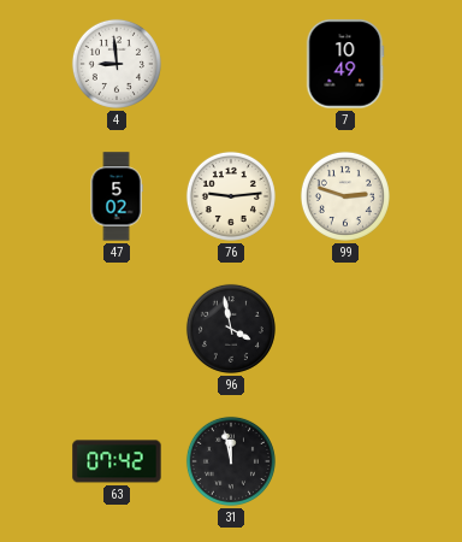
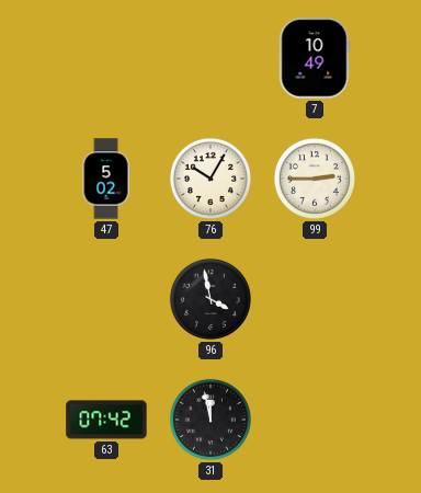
4: 8:59 -> none
76: 9:14 -> 10:05
99: 2:48 -> 2:45
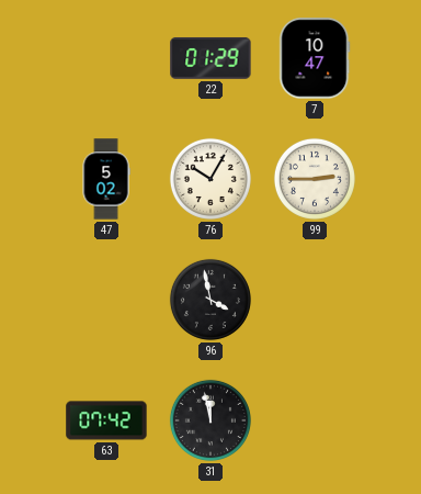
22: none -> 01:29
7: 10:49 -> 10:47
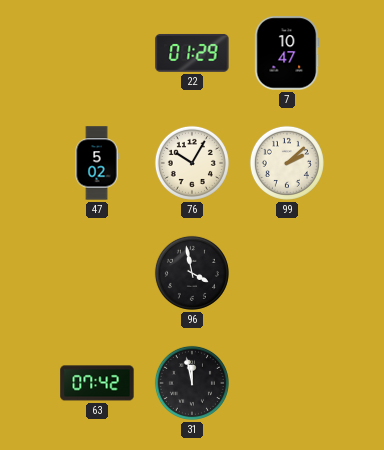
99: 2:45 -> 2:08
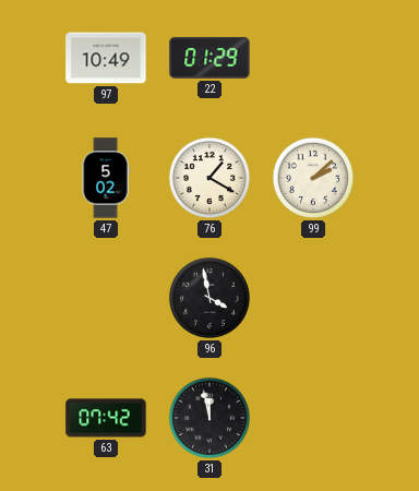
97: none -> 10:49
7: 10:47 -> none
76: 10:05 -> 1:20
